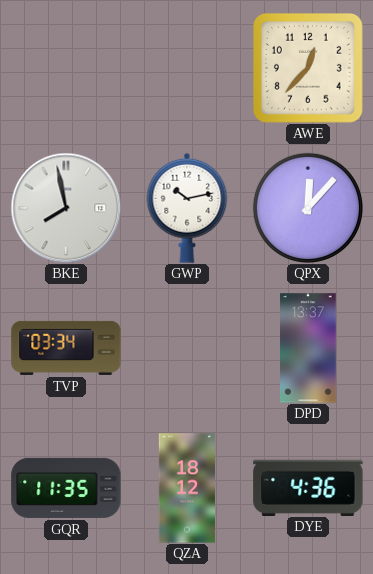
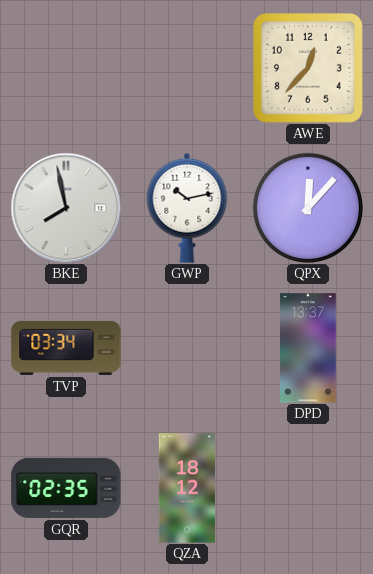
GQR: 11:35 -> 02:35
DYE: 4:36 -> none
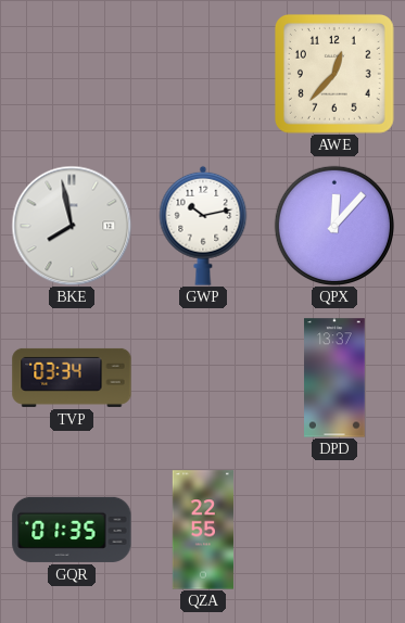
GQR: 02:35 -> 01:35
QZA: 18:12 -> 22:55
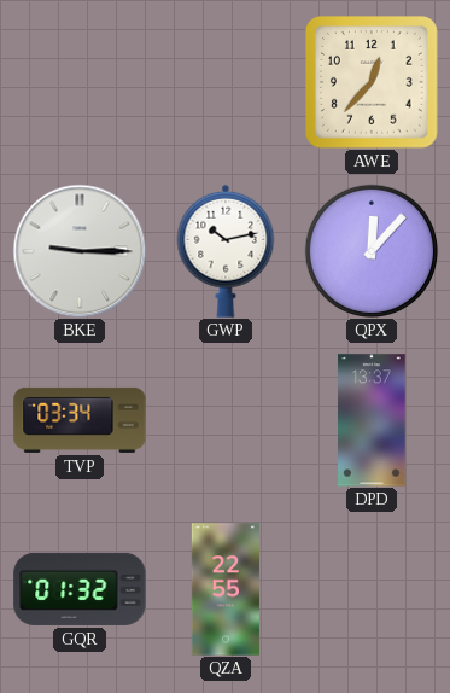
BKE: 7:58 -> 9:15
GQR: 01:35 -> 01:32
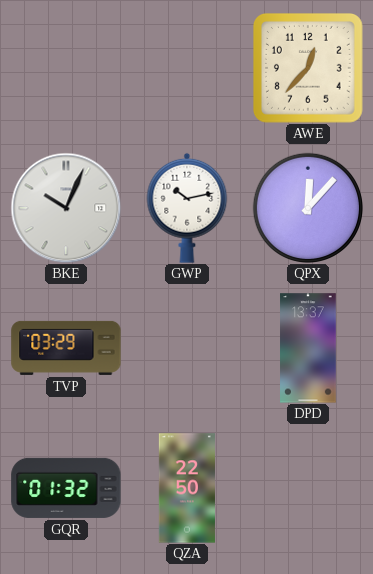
BKE: 9:15 -> 10:04
TVP: 03:34 -> 03:29
QZA: 22:55 -> 22:50
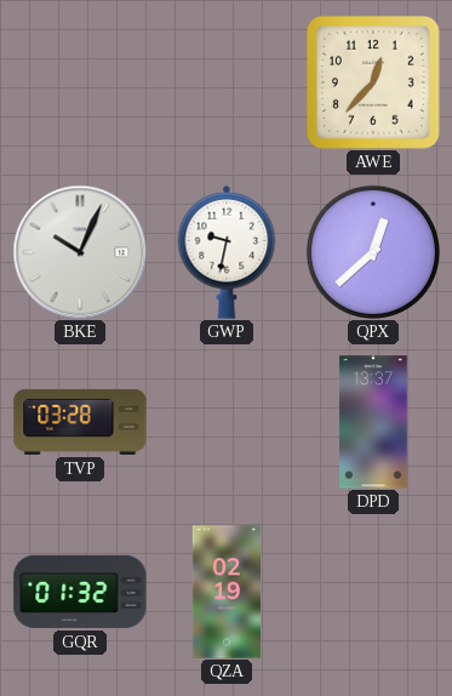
GWP: 10:13 -> 9:32
QPX: 12:07 -> 12:38
TVP: 03:29 -> 03:28
QZA: 22:50 -> 02:19
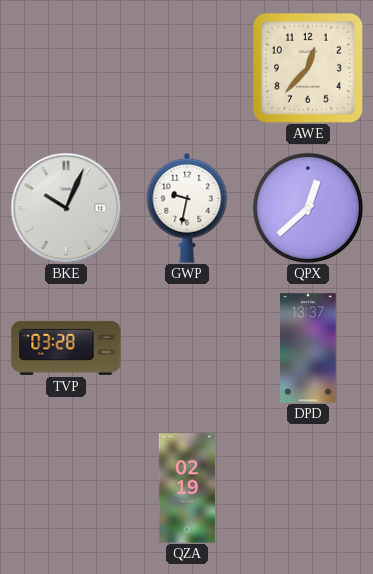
GQR: 01:32 -> none
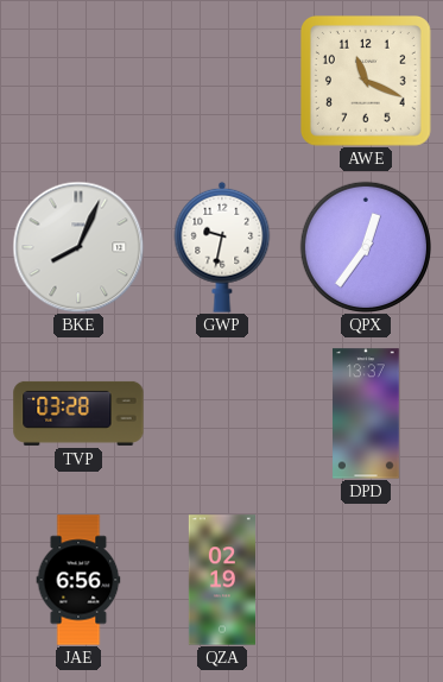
AWE: 12:37 -> 11:19
BKE: 10:04 -> 8:04
QPX: 12:38 -> 12:36
JAE: none -> 6:56
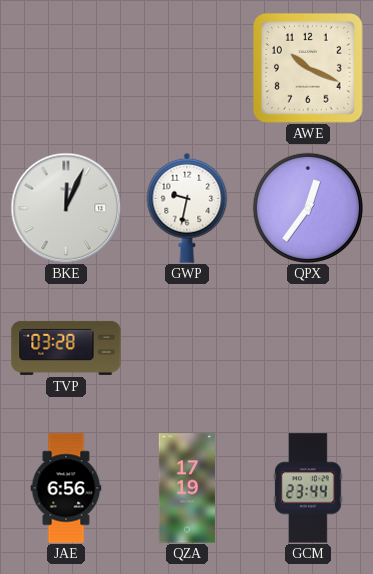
AWE: 11:19 -> 10:19
BKE: 8:04 -> 12:04
DPD: 13:37 -> none
QZA: 02:19 -> 17:19
GCM: none -> 23:44
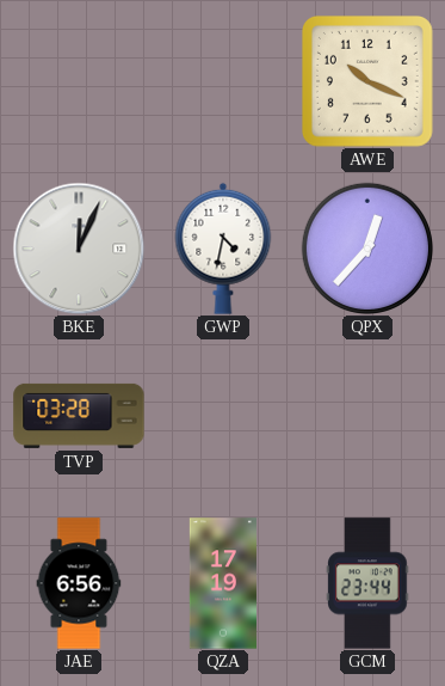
GWP: 9:32 -> 4:32
QPX: 12:36 -> 12:37
